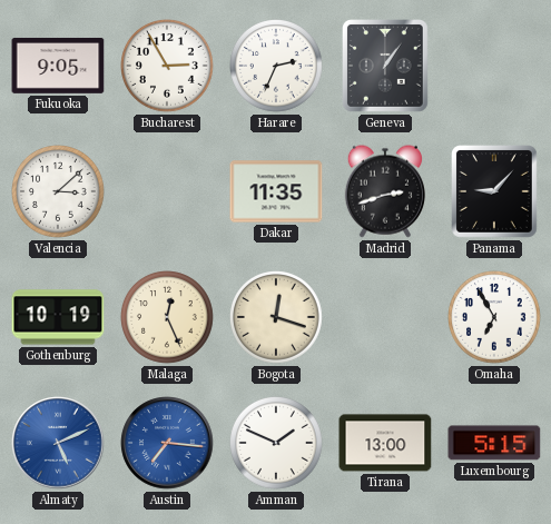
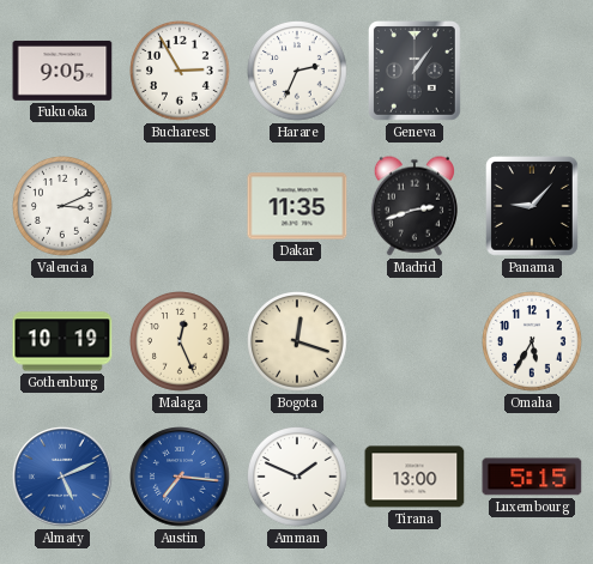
Valencia: 3:08 -> 3:11
Omaha: 6:55 -> 5:35
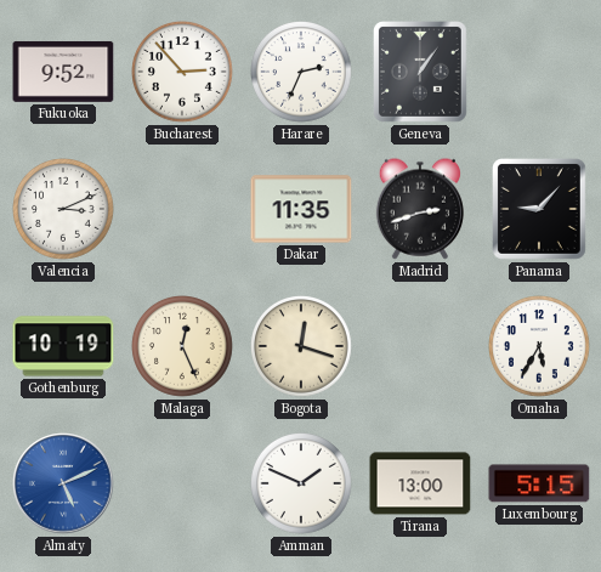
Fukuoka: 9:05 -> 9:52
Bucharest: 2:55 -> 2:53
Austin: 7:16 -> none
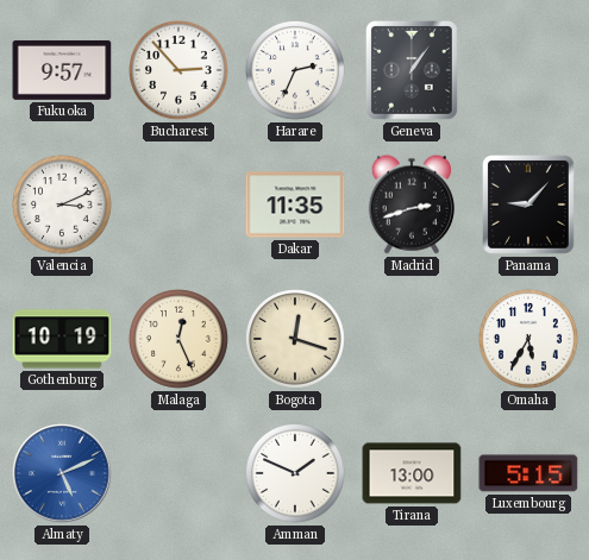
Fukuoka: 9:52 -> 9:57
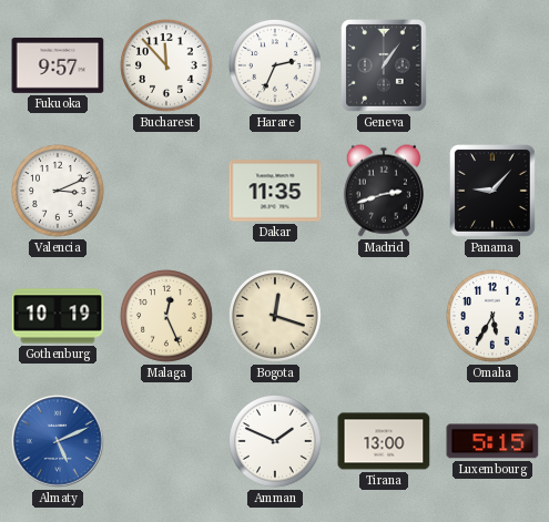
Bucharest: 2:53 -> 11:53
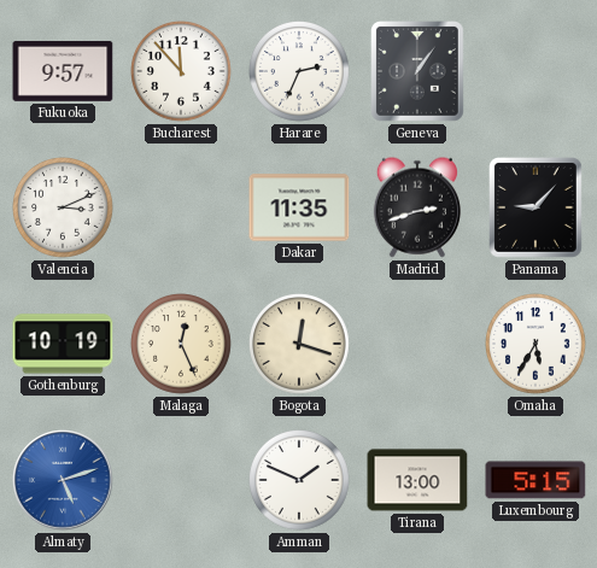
Almaty: 5:11 -> 5:12
